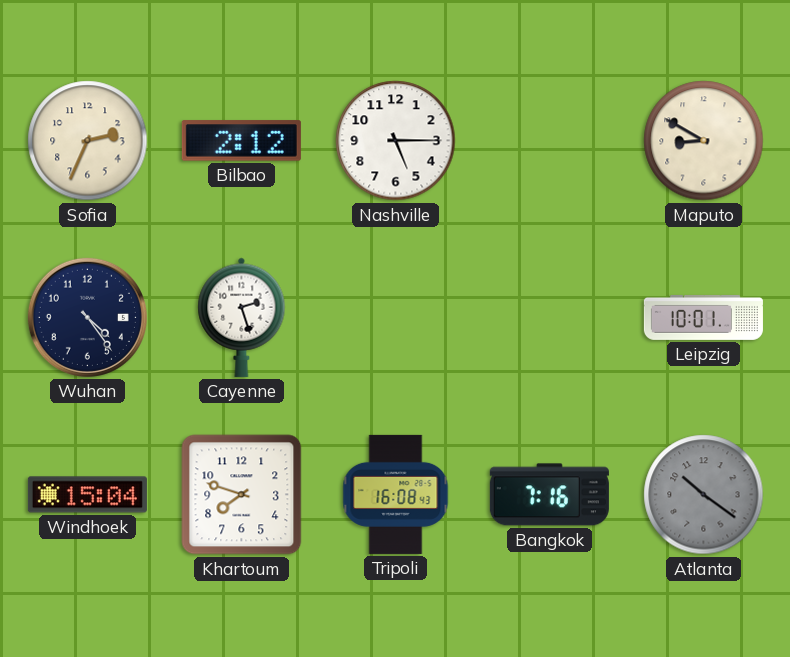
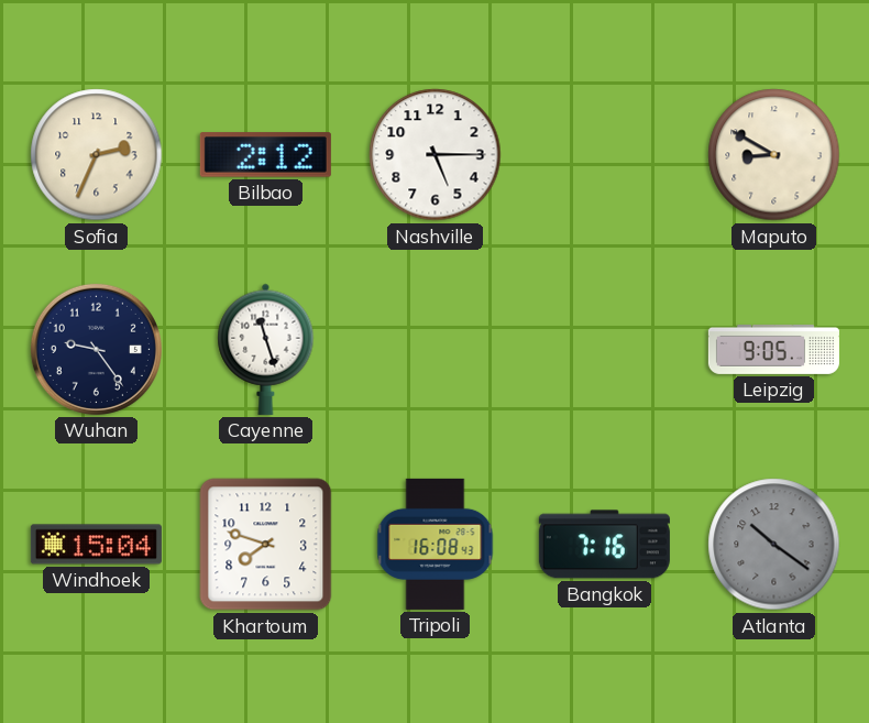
Wuhan: 4:24 -> 9:24
Cayenne: 2:27 -> 11:27
Leipzig: 10:01 -> 9:05
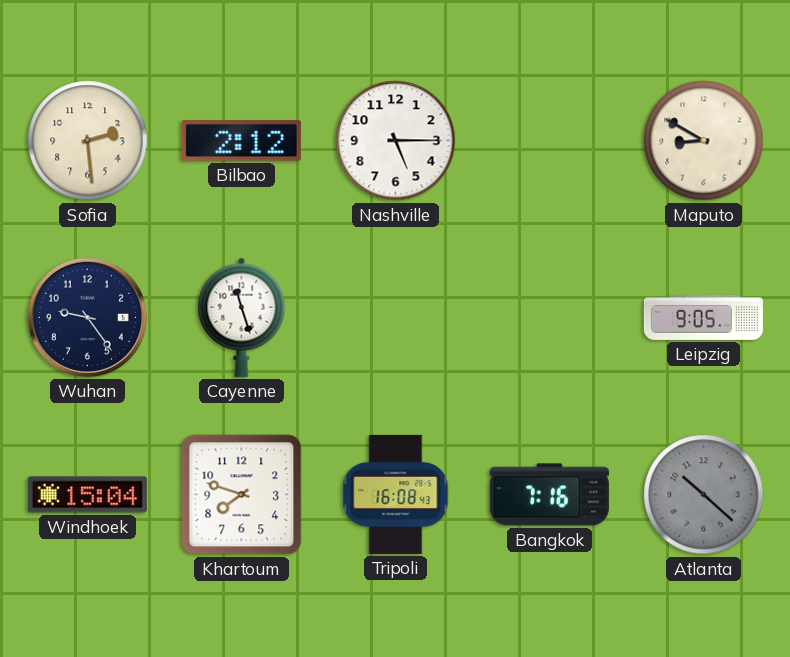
Sofia: 2:34 -> 2:29
Atlanta: 10:21 -> 10:22
